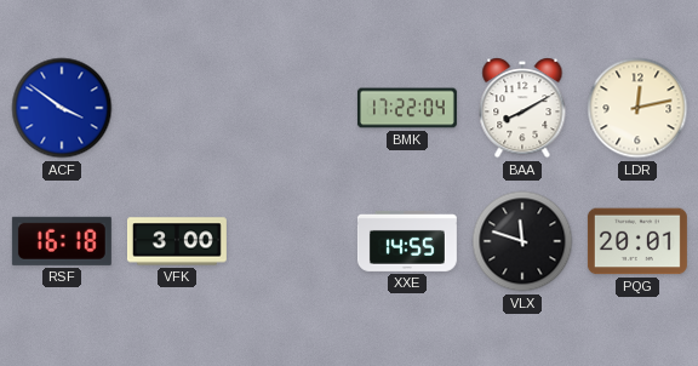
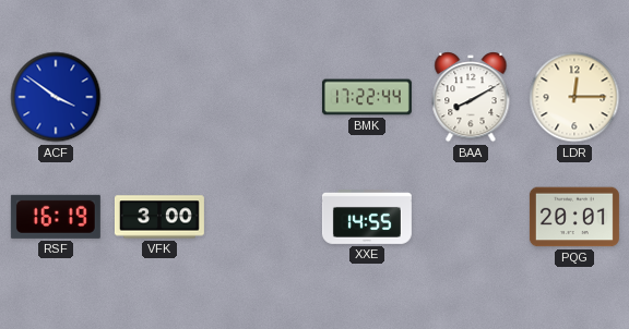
BMK: 17:22:04 -> 17:22:44
LDR: 12:13 -> 12:15
RSF: 16:18 -> 16:19
VLX: 11:48 -> none
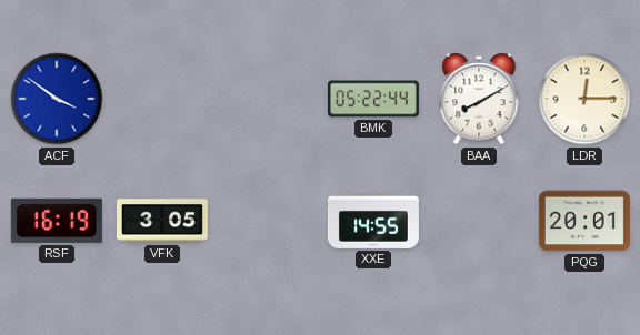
BMK: 17:22 -> 05:22
VFK: 3:00 -> 3:05
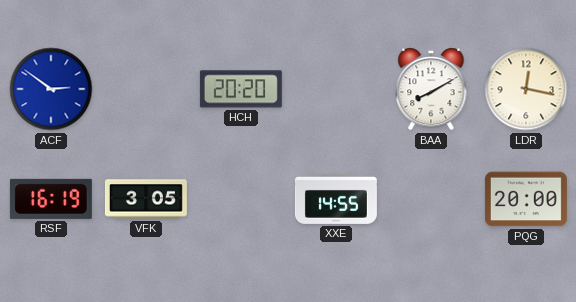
ACF: 3:51 -> 2:51
HCH: none -> 20:20
BMK: 05:22 -> none
LDR: 12:15 -> 12:17
PQG: 20:01 -> 20:00
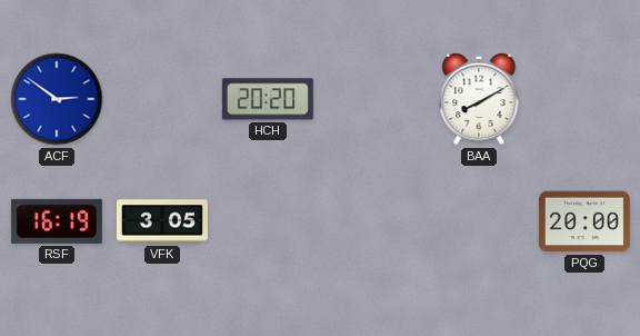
LDR: 12:17 -> none
XXE: 14:55 -> none
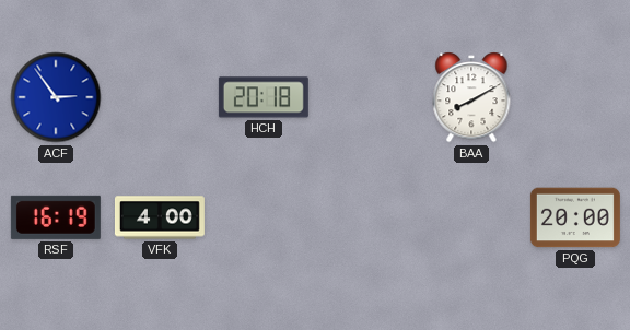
ACF: 2:51 -> 2:54
HCH: 20:20 -> 20:18
VFK: 3:05 -> 4:00
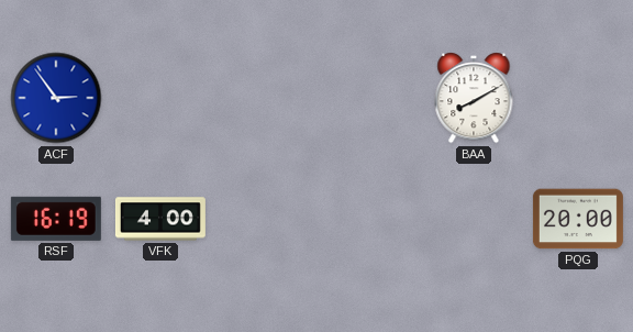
HCH: 20:18 -> none
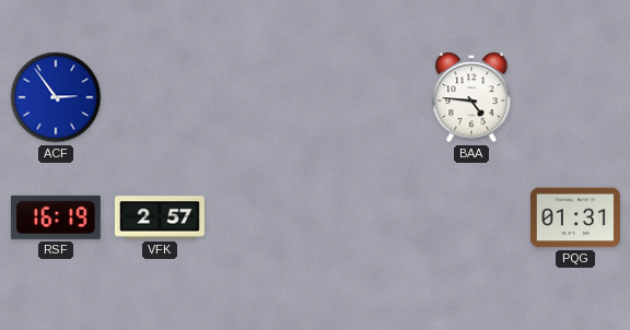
BAA: 8:10 -> 4:46
VFK: 4:00 -> 2:57
PQG: 20:00 -> 01:31
